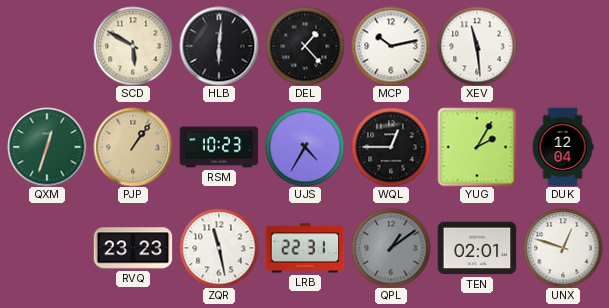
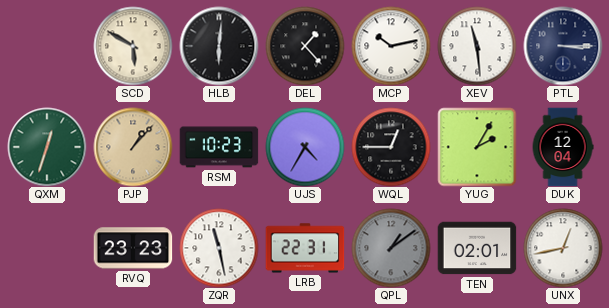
PTL: none -> 3:15
PJP: 1:06 -> 1:07
UNX: 12:48 -> 12:43
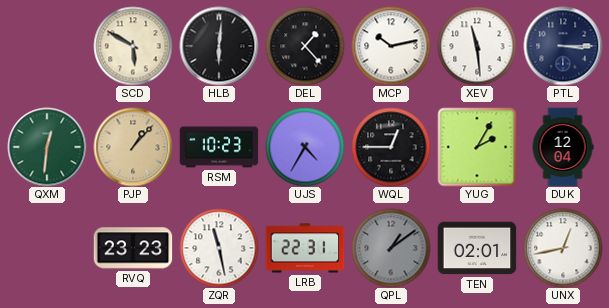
QXM: 12:33 -> 12:31
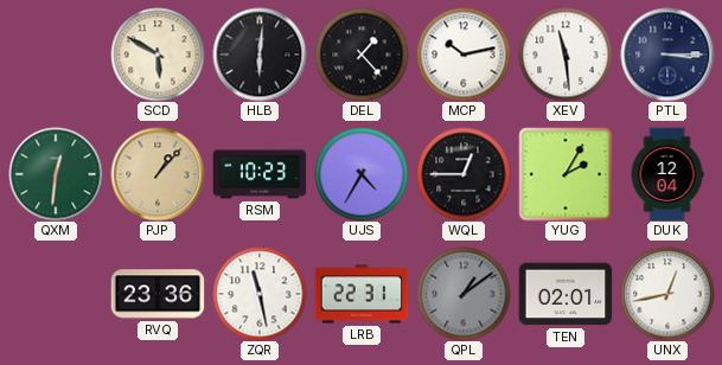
RVQ: 23:23 -> 23:36
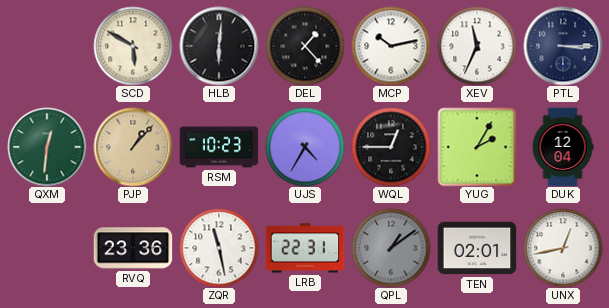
XEV: 11:29 -> 11:34
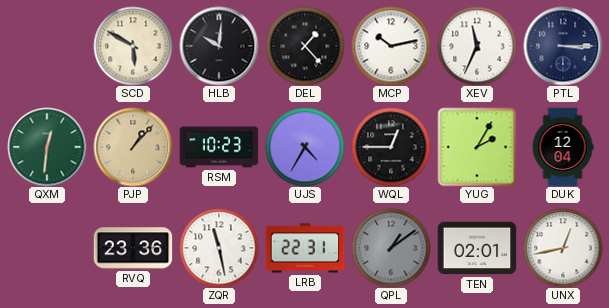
HLB: 6:01 -> 10:01
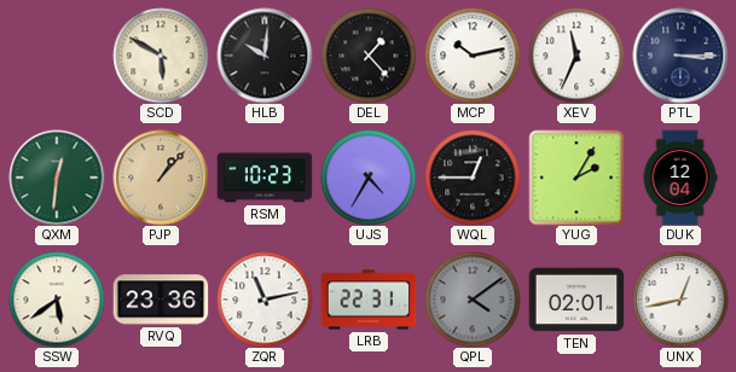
SSW: none -> 5:39
ZQR: 11:28 -> 11:13
QPL: 1:09 -> 4:09
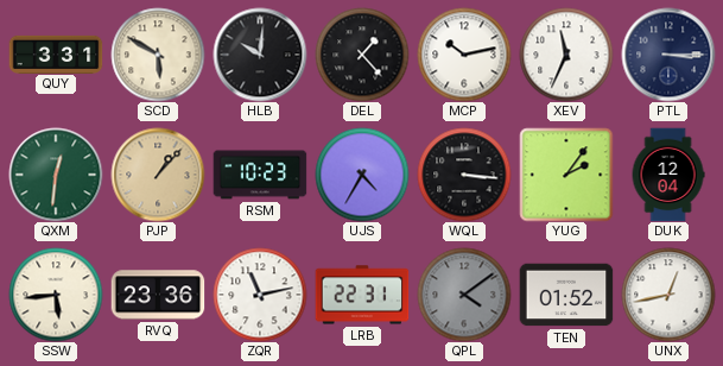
QUY: none -> 3:31
WQL: 12:45 -> 3:16
YUG: 2:05 -> 2:06
SSW: 5:39 -> 5:44
TEN: 02:01 -> 01:52
